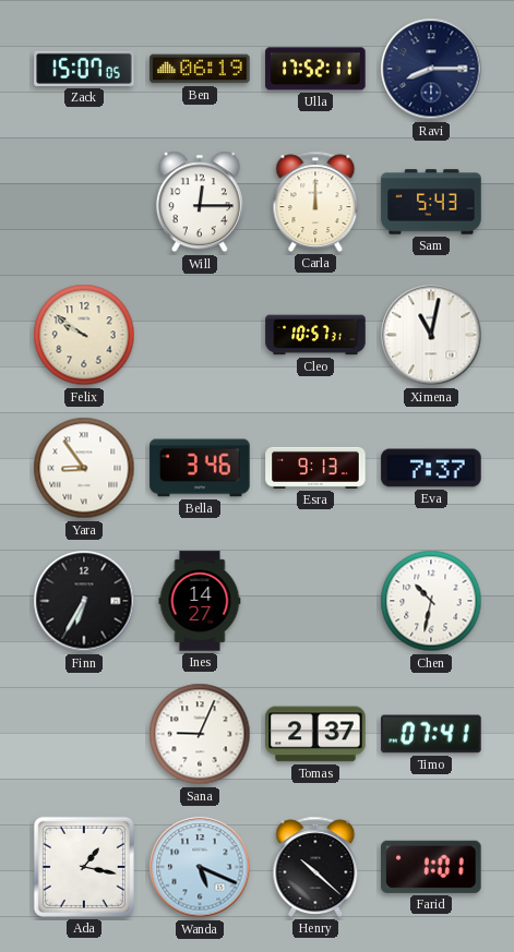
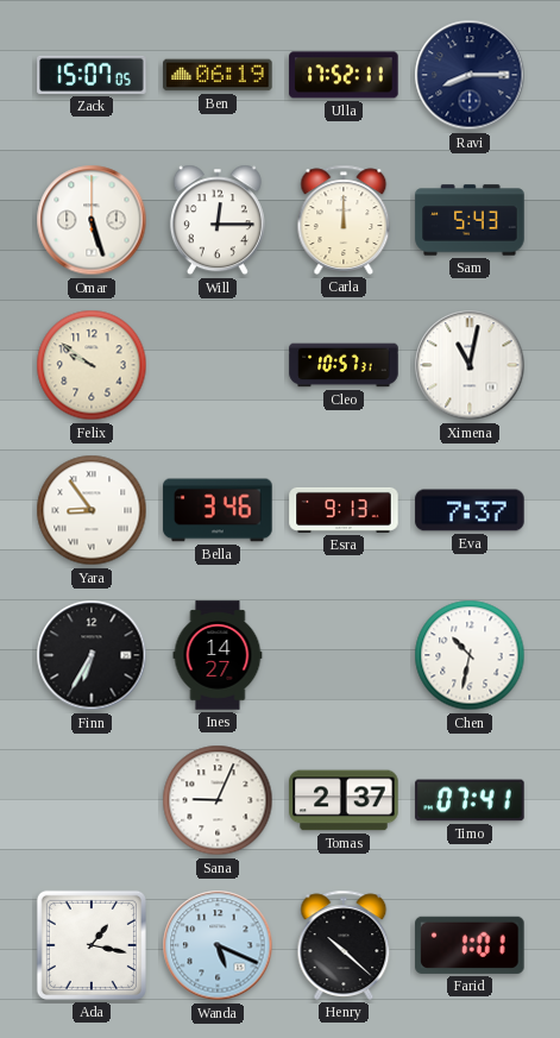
Omar: none -> 5:27
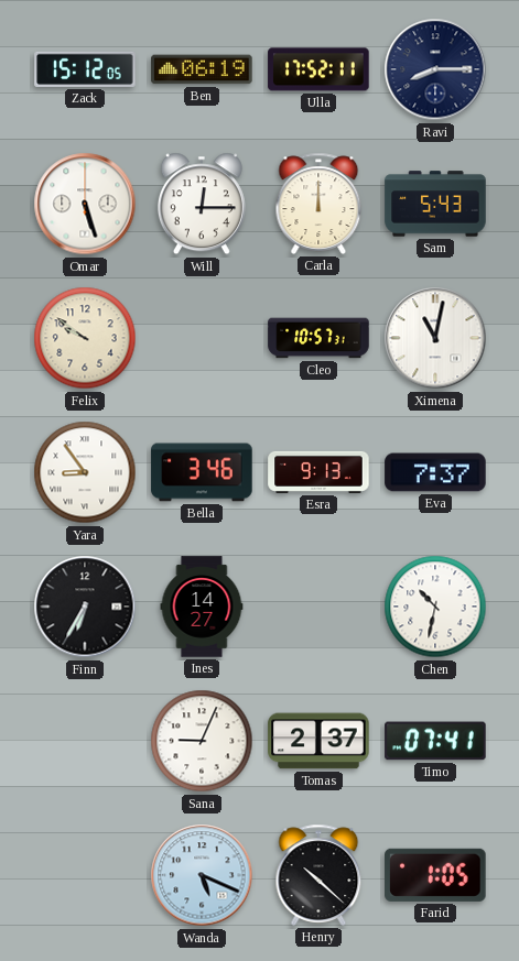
Zack: 15:07 -> 15:12
Ada: 1:17 -> none
Farid: 1:01 -> 1:05
